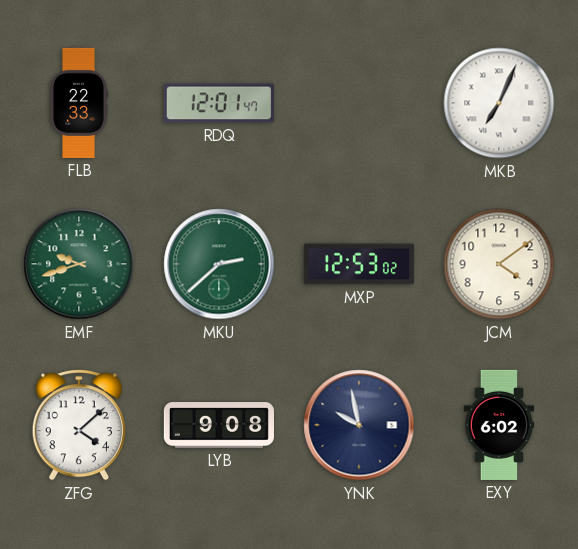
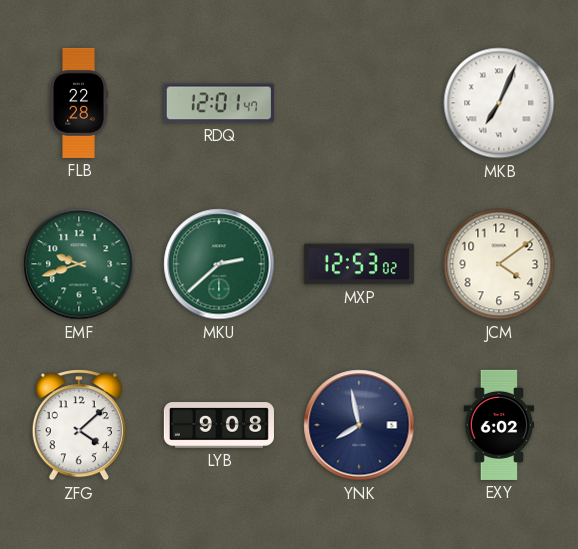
FLB: 22:33 -> 22:28
YNK: 9:58 -> 7:58
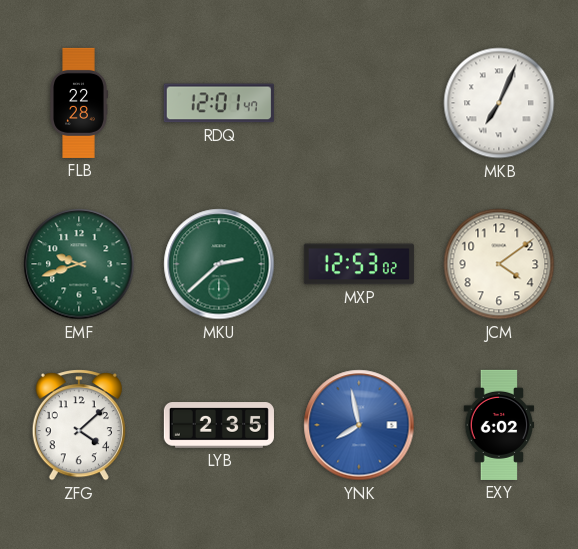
LYB: 9:08 -> 2:35
YNK dial: navy -> blue
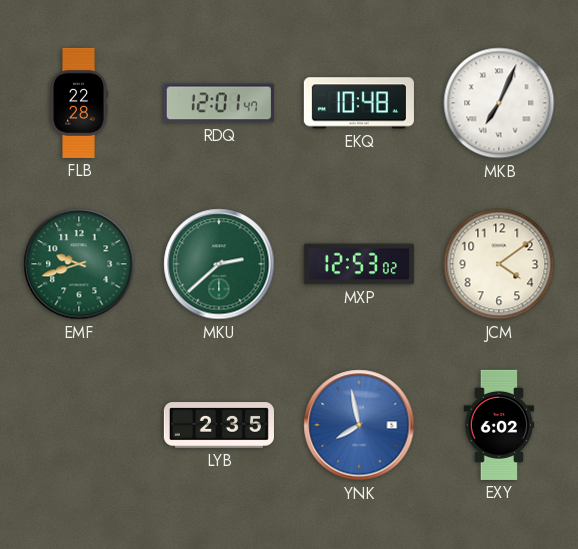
EKQ: none -> 10:48
ZFG: 4:08 -> none
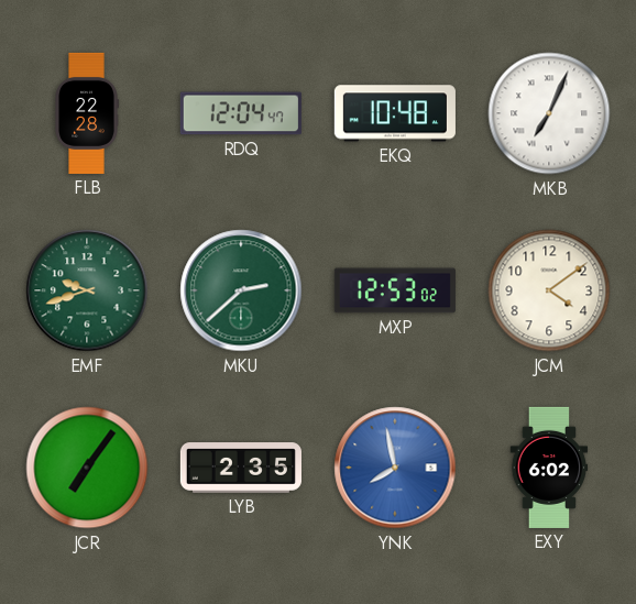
RDQ: 12:01 -> 12:04
JCR: none -> 7:06
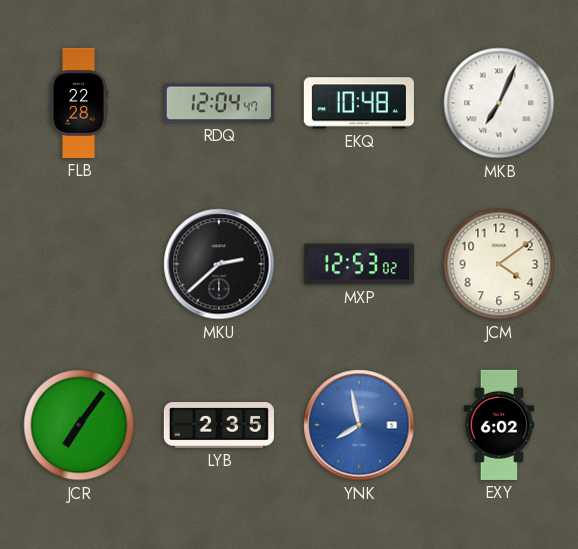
EMF: 9:42 -> none
MKU dial: green -> black
